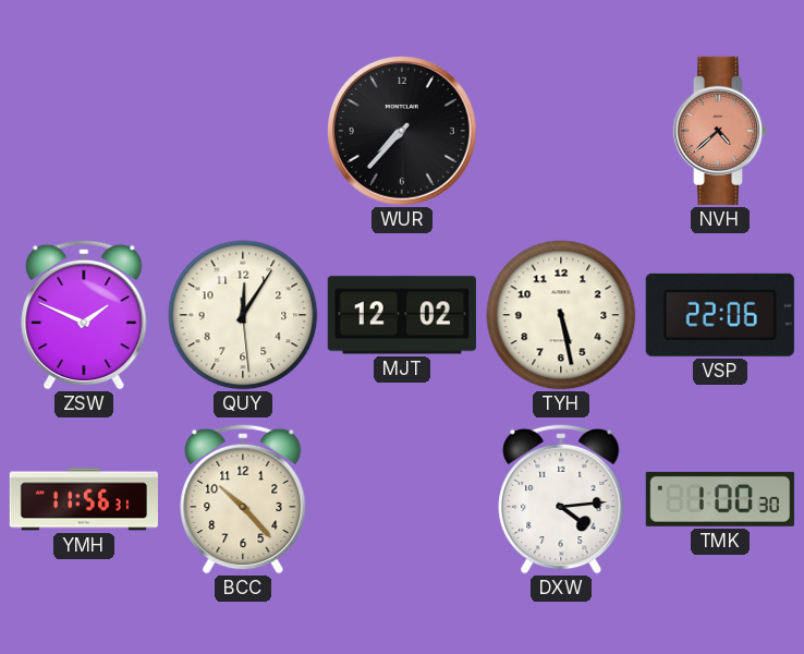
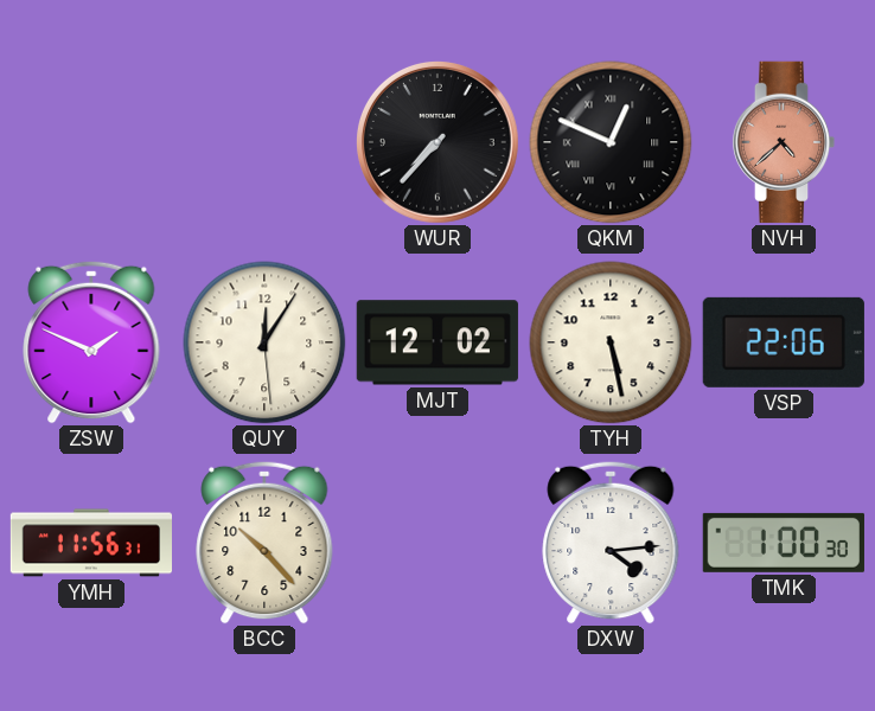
QKM: none -> 12:49
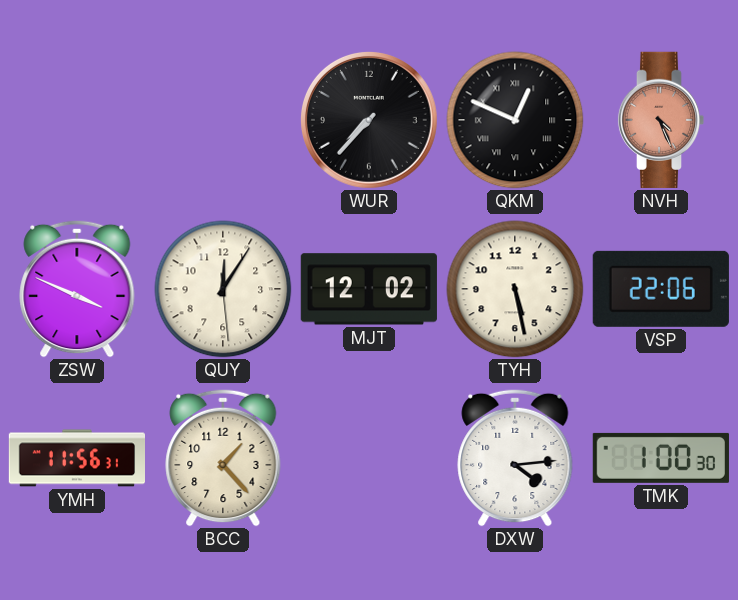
NVH: 4:38 -> 4:26
ZSW: 1:49 -> 3:49
BCC: 10:23 -> 1:23
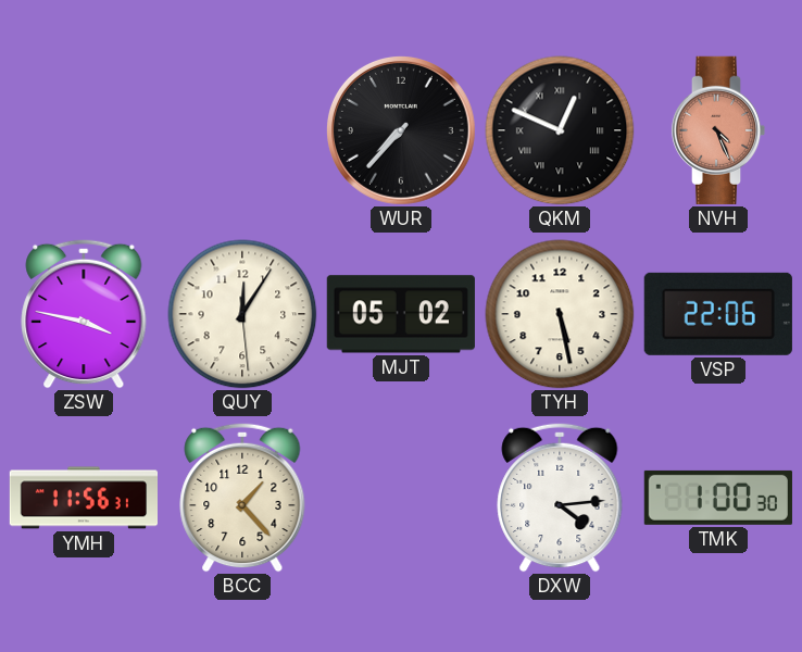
ZSW: 3:49 -> 3:47
MJT: 12:02 -> 05:02
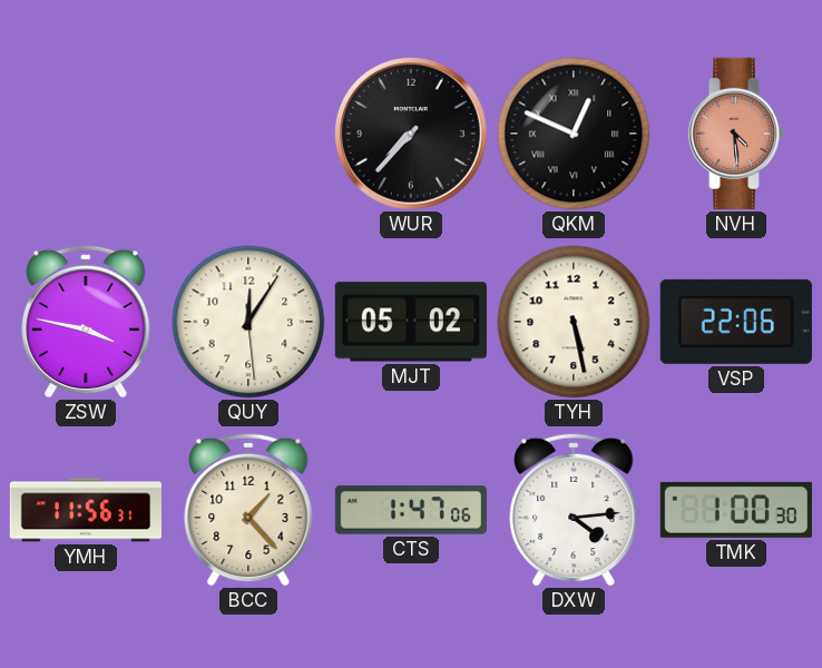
NVH: 4:26 -> 4:29
CTS: none -> 1:47
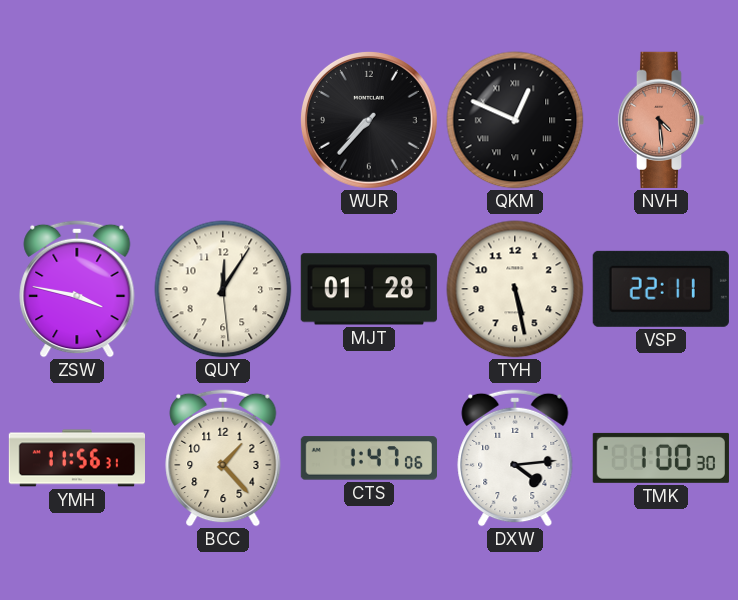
MJT: 05:02 -> 01:28
VSP: 22:06 -> 22:11
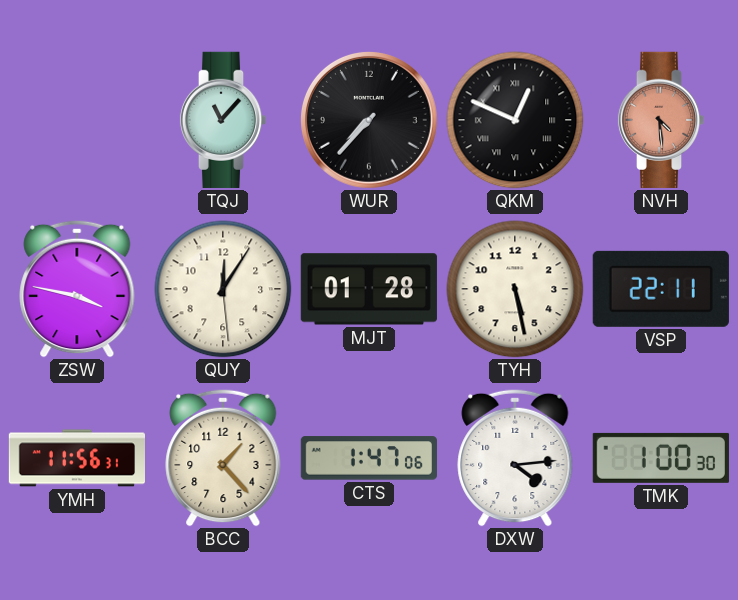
TQJ: none -> 11:07
